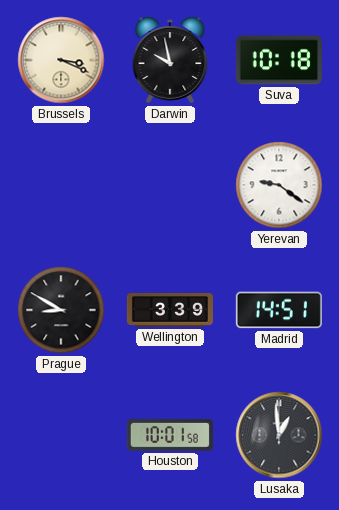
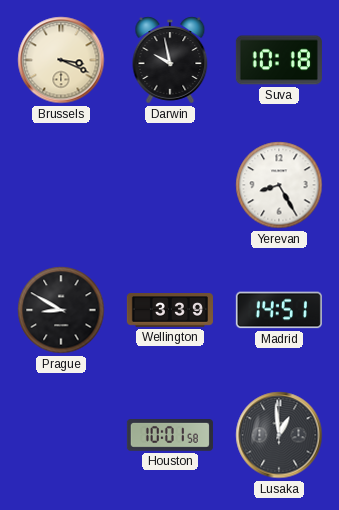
Yerevan: 9:21 -> 8:25
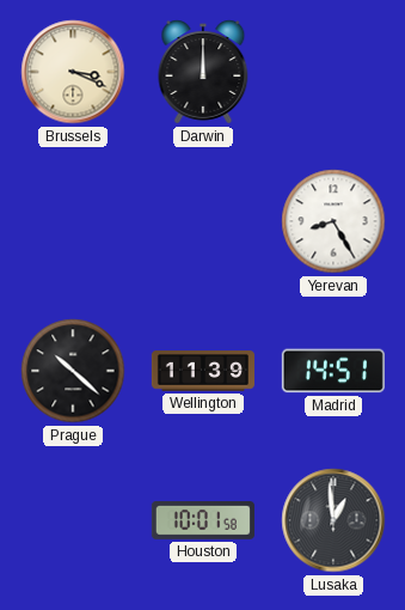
Darwin: 9:58 -> 12:00
Suva: 10:18 -> none
Prague: 8:50 -> 10:22
Wellington: 3:39 -> 11:39
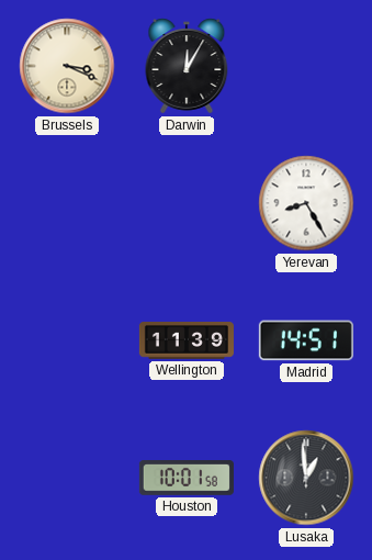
Darwin: 12:00 -> 12:05
Prague: 10:22 -> none
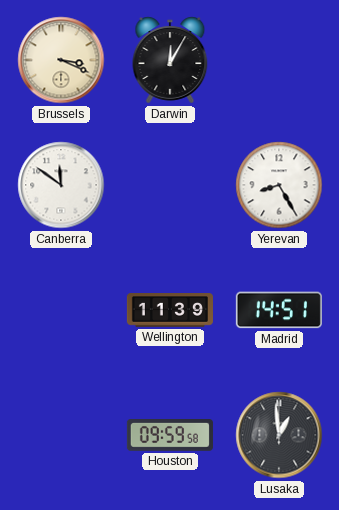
Canberra: none -> 11:51
Houston: 10:01 -> 09:59
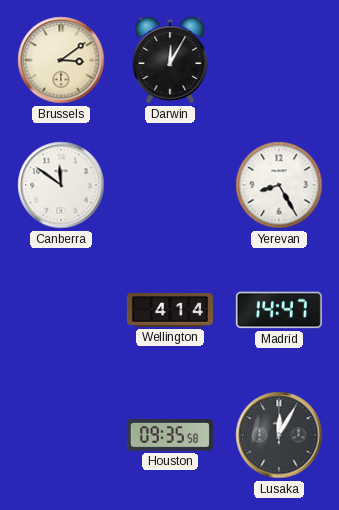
Brussels: 3:19 -> 3:09
Wellington: 11:39 -> 4:14
Madrid: 14:51 -> 14:47
Houston: 09:59 -> 09:35
Lusaka: 12:59 -> 12:05
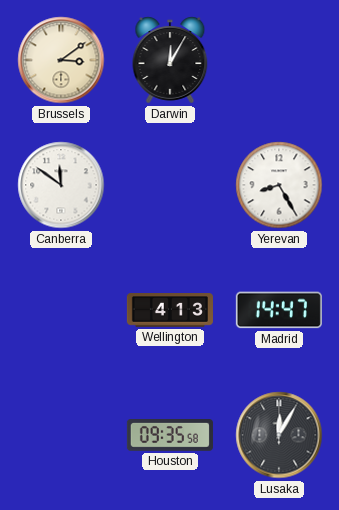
Wellington: 4:14 -> 4:13
